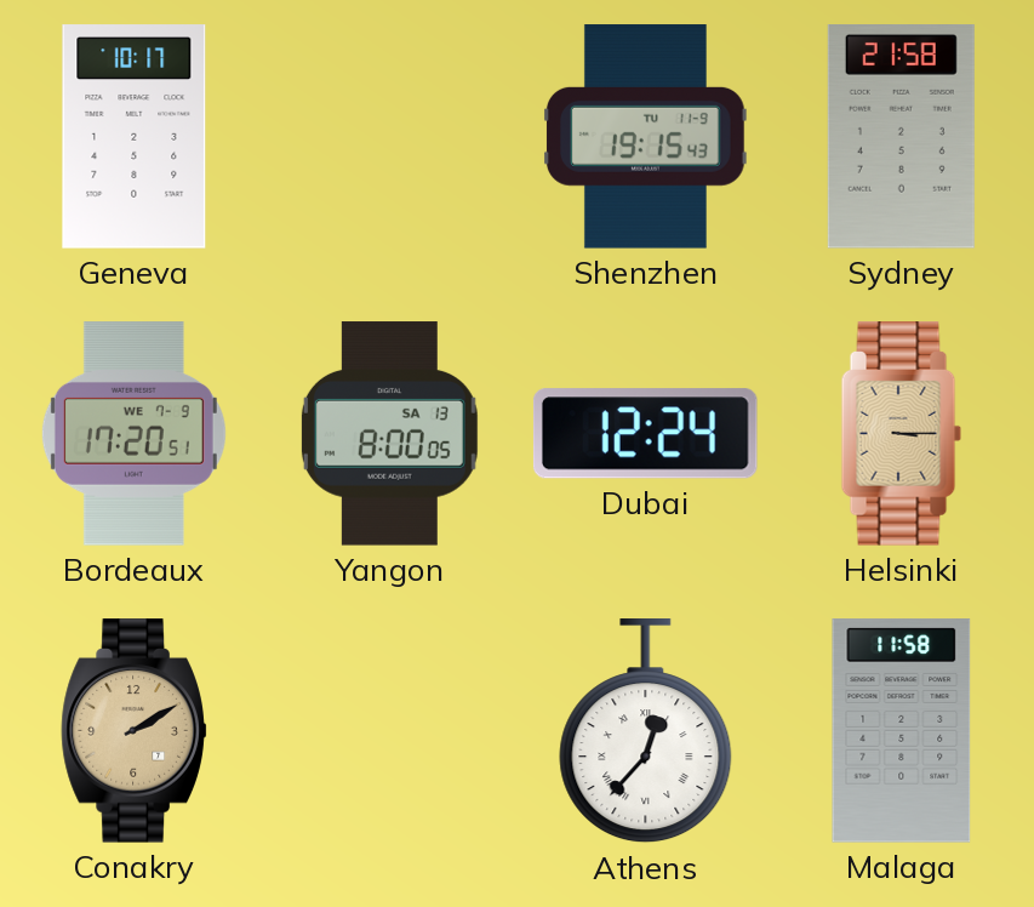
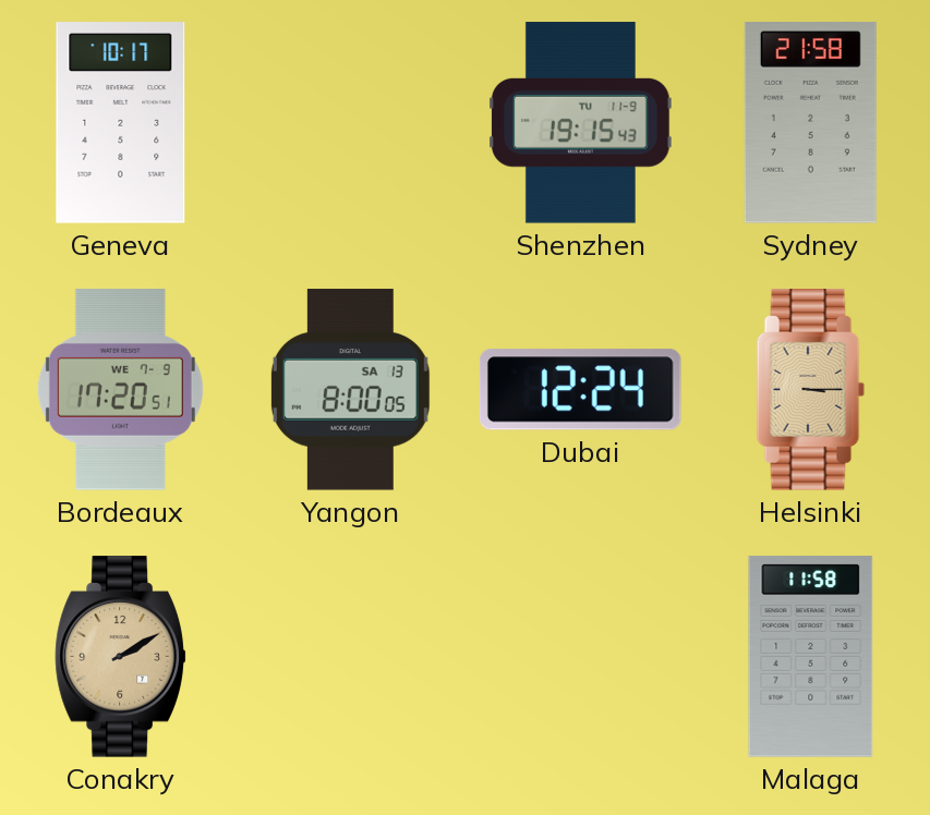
Athens: 12:37 -> none
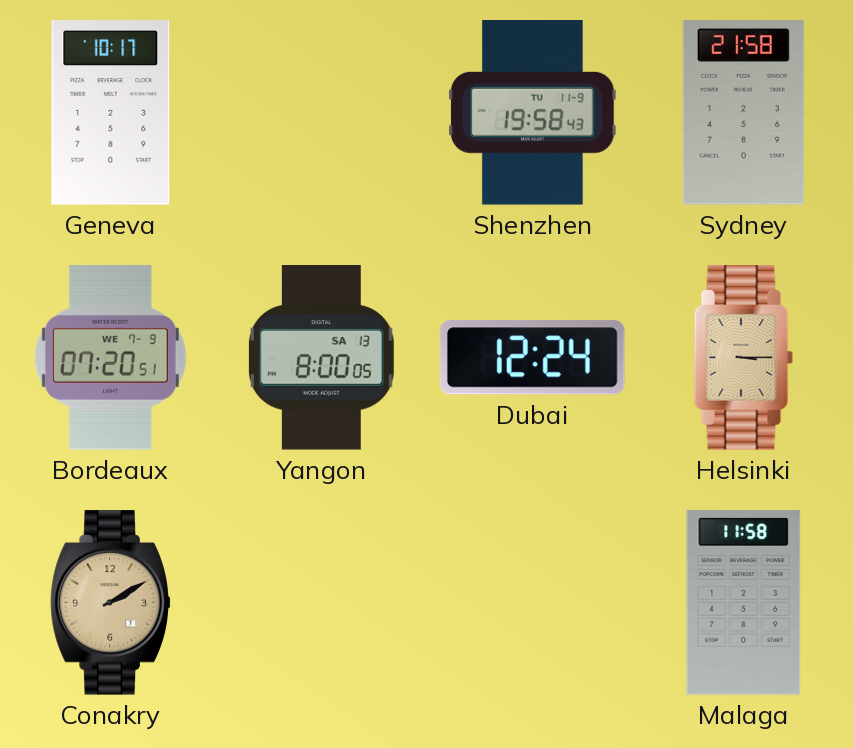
Shenzhen: 19:15 -> 19:58
Bordeaux: 17:20 -> 07:20
